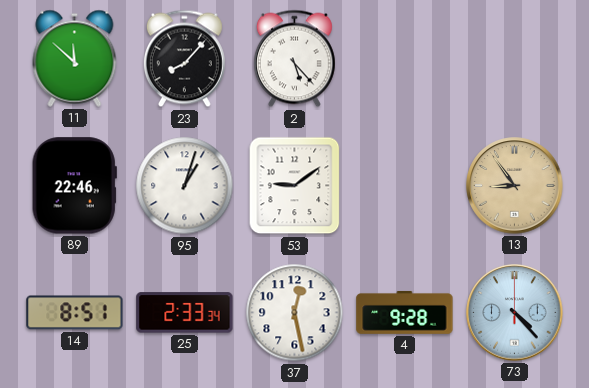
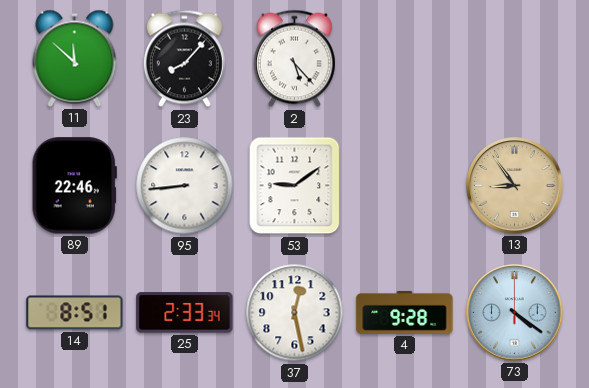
95: 1:03 -> 8:44
73: 4:23 -> 4:21
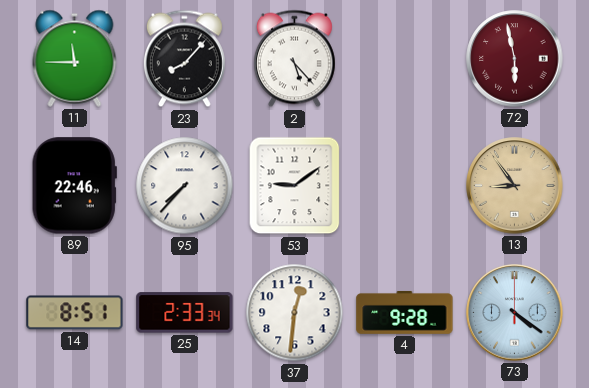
11: 11:52 -> 11:45
72: none -> 5:58
95: 8:44 -> 7:37
37: 12:28 -> 12:31
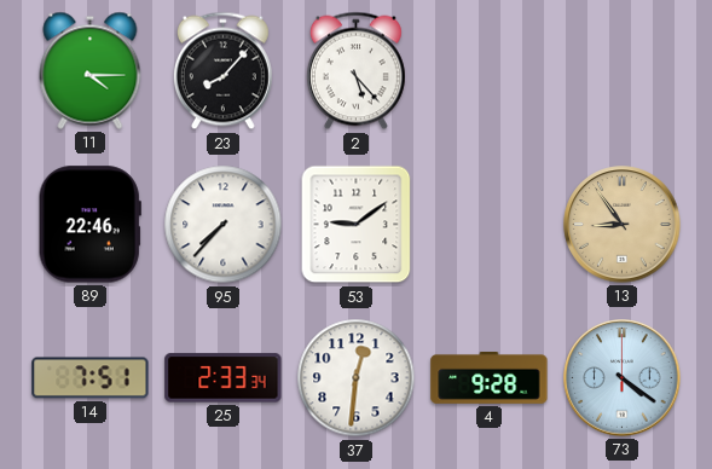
11: 11:45 -> 4:15
72: 5:58 -> none
14: 8:51 -> 7:51
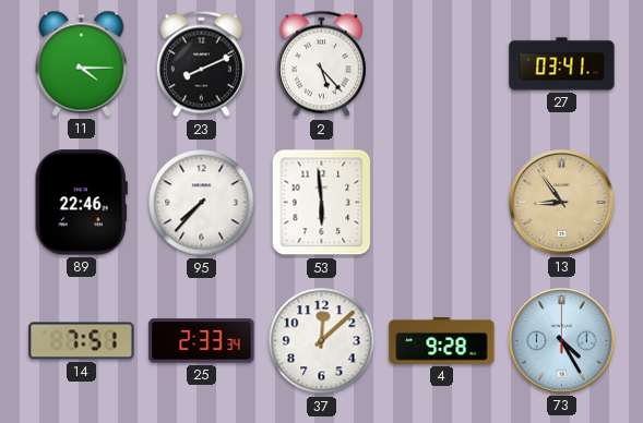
23: 8:07 -> 8:11
27: none -> 03:41
53: 9:09 -> 5:59
37: 12:31 -> 12:08
73: 4:21 -> 4:25
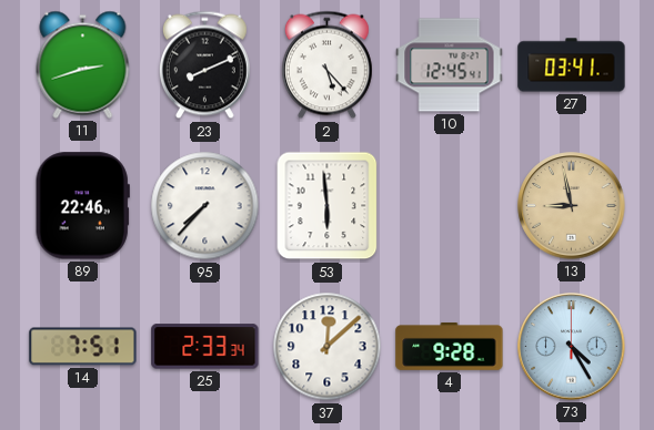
11: 4:15 -> 2:42
10: none -> 12:45
13: 8:54 -> 8:58
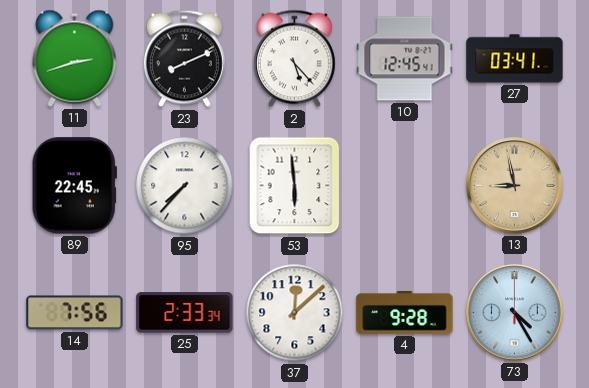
89: 22:46 -> 22:45
14: 7:51 -> 7:56
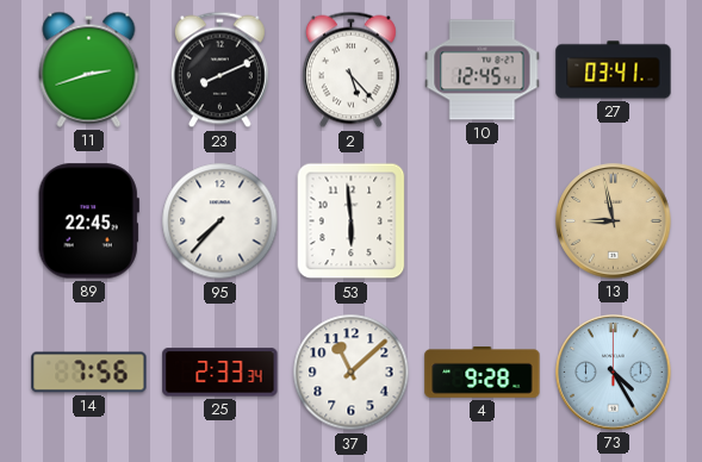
37: 12:08 -> 11:08
